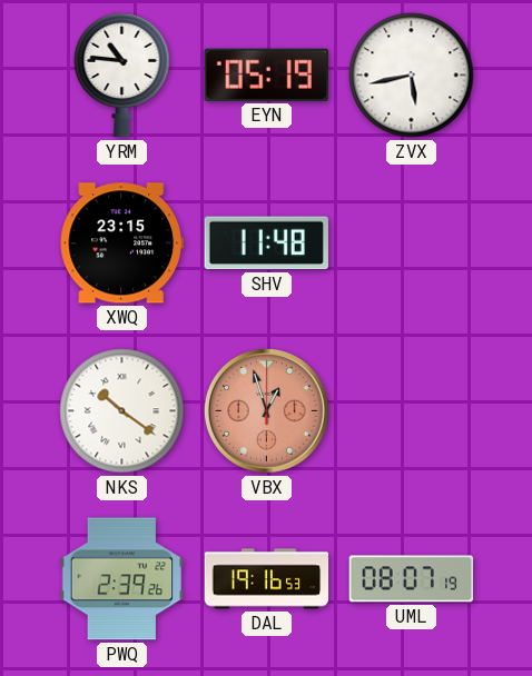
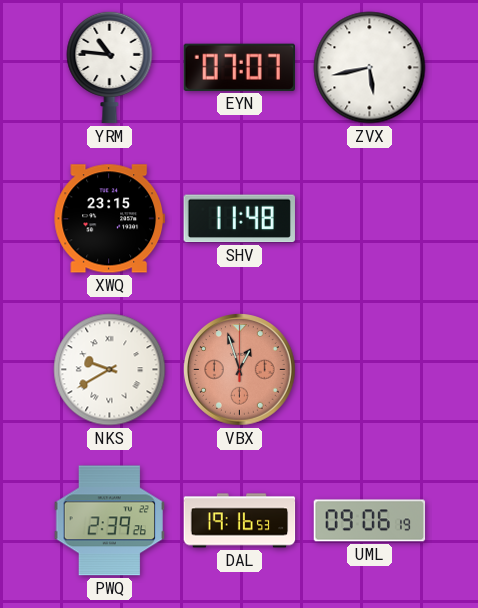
EYN: 05:19 -> 07:07
NKS: 10:21 -> 9:40
UML: 08:07 -> 09:06
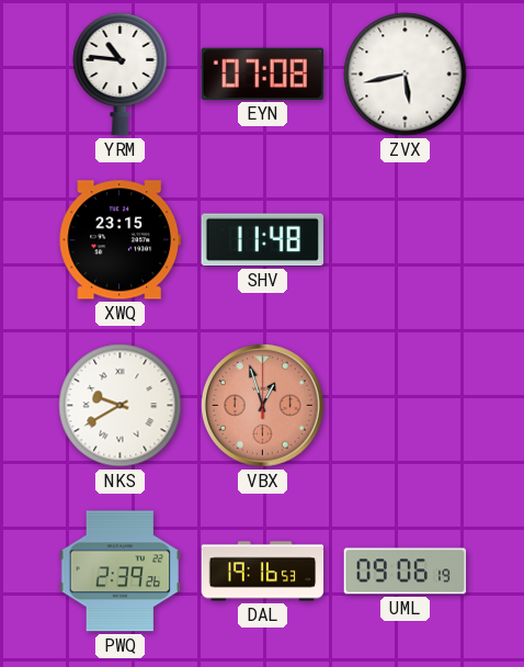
EYN: 07:07 -> 07:08
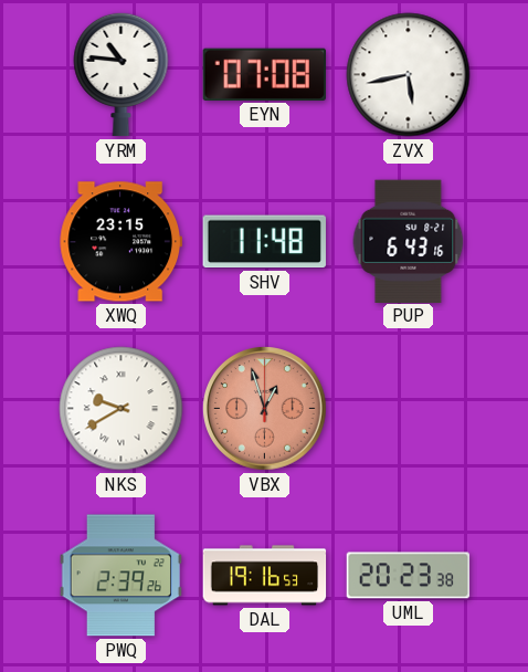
PUP: none -> 6:43
UML: 09:06 -> 20:23
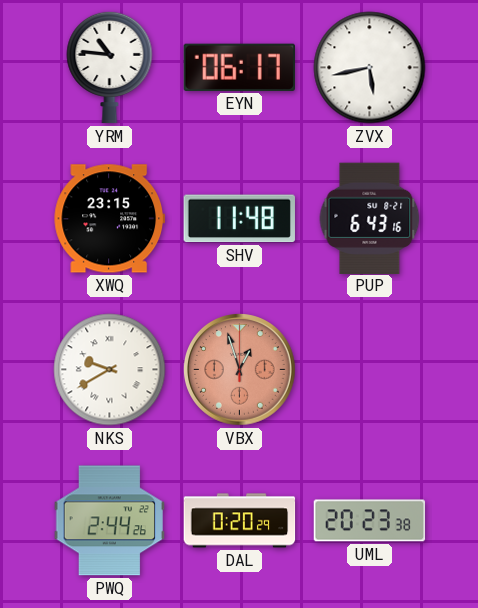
EYN: 07:08 -> 06:17
PWQ: 2:39 -> 2:44
DAL: 19:16 -> 0:20
